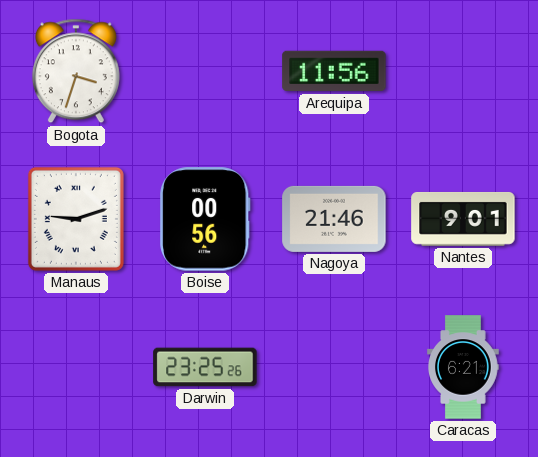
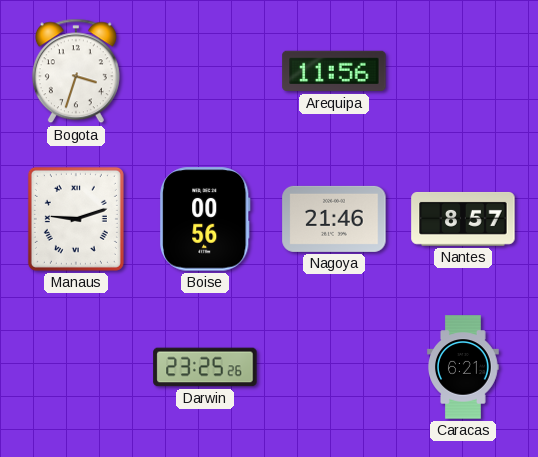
Nantes: 9:01 -> 8:57
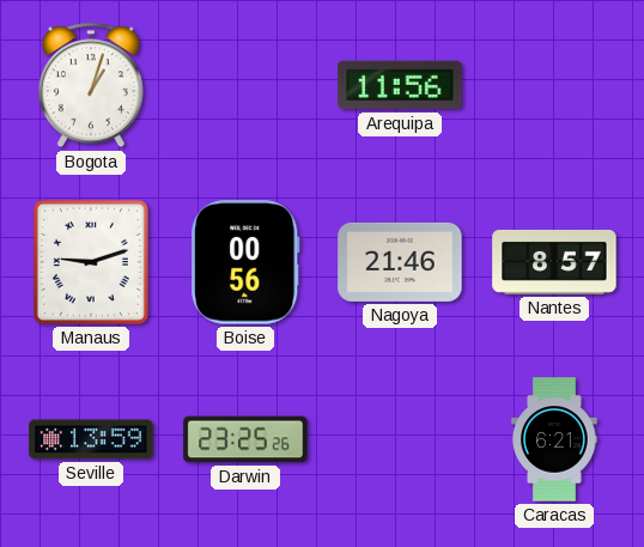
Bogota: 3:33 -> 1:03
Seville: none -> 13:59
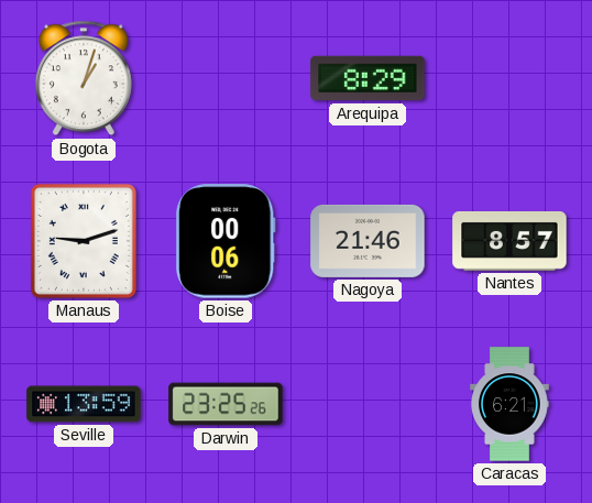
Arequipa: 11:56 -> 8:29
Boise: 00:56 -> 00:06
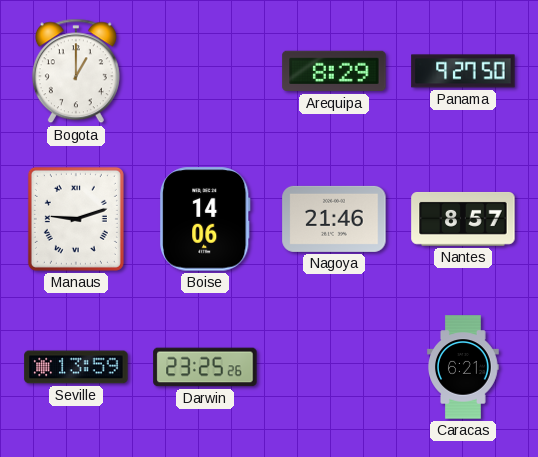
Bogota: 1:03 -> 1:00
Panama: none -> 9:27
Boise: 00:06 -> 14:06
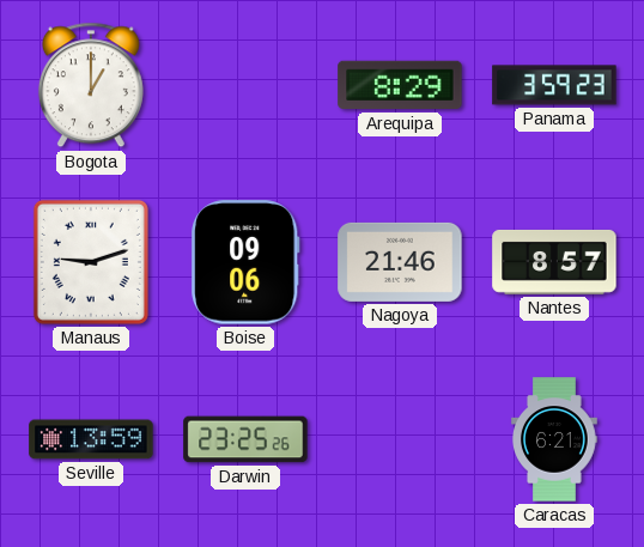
Panama: 9:27 -> 3:59
Boise: 14:06 -> 09:06
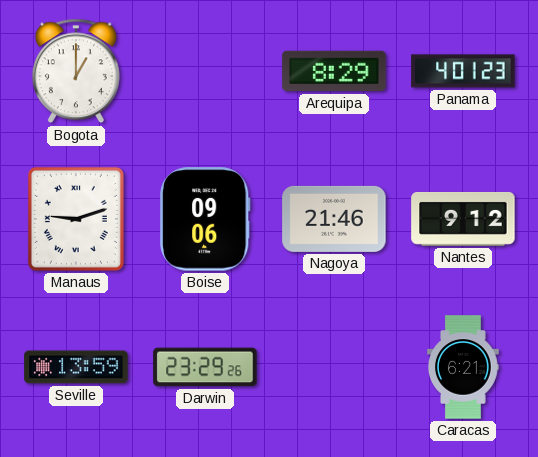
Panama: 3:59 -> 4:01
Nantes: 8:57 -> 9:12
Darwin: 23:25 -> 23:29
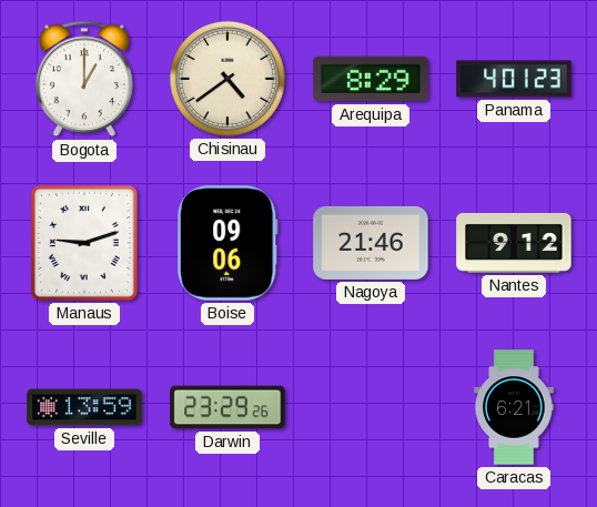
Chisinau: none -> 4:39
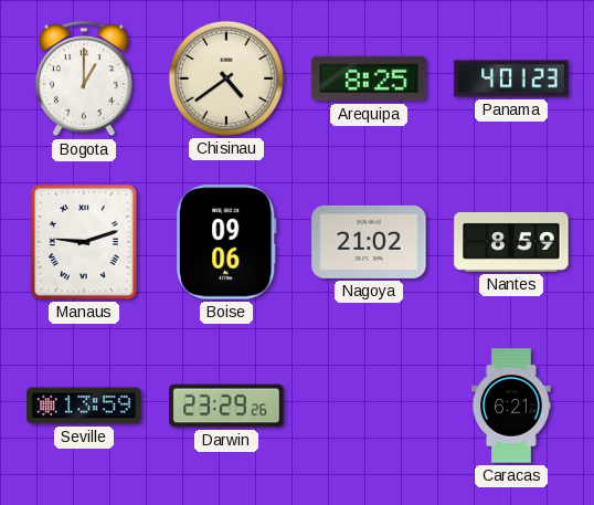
Arequipa: 8:29 -> 8:25
Nagoya: 21:46 -> 21:02
Nantes: 9:12 -> 8:59
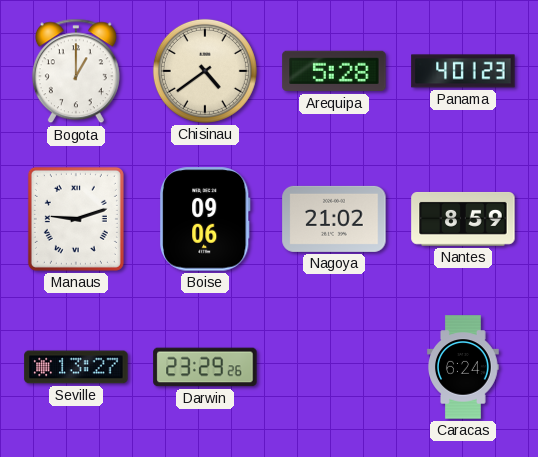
Arequipa: 8:25 -> 5:28
Seville: 13:59 -> 13:27
Caracas: 6:21 -> 6:24
